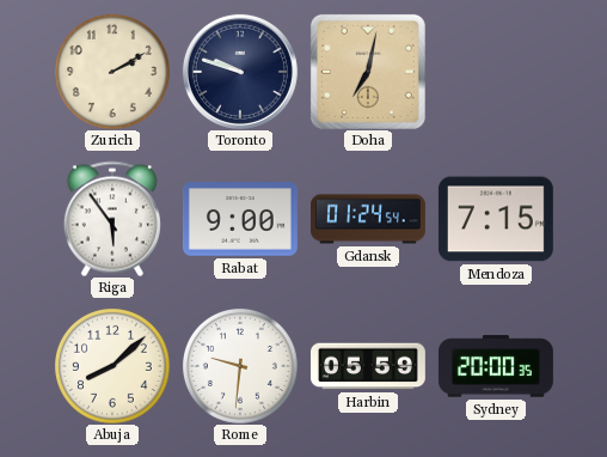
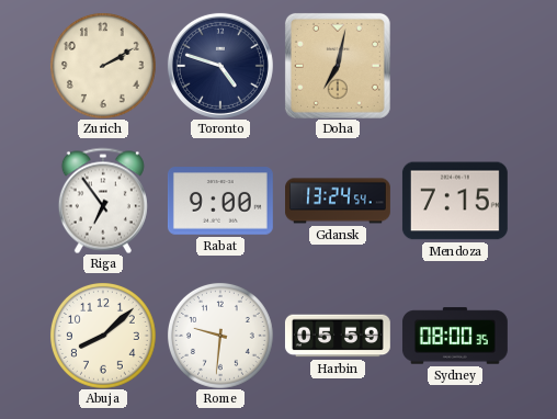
Toronto: 9:48 -> 4:48
Riga: 5:54 -> 6:54
Gdansk: 01:24 -> 13:24
Sydney: 20:00 -> 08:00
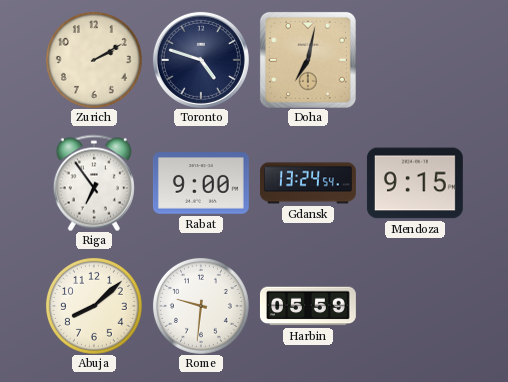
Mendoza: 7:15 -> 9:15
Sydney: 08:00 -> none
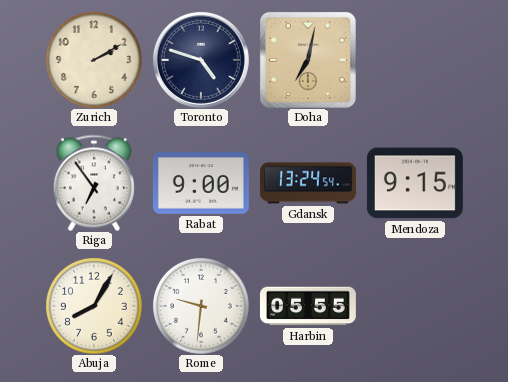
Abuja: 8:08 -> 8:05
Harbin: 05:59 -> 05:55
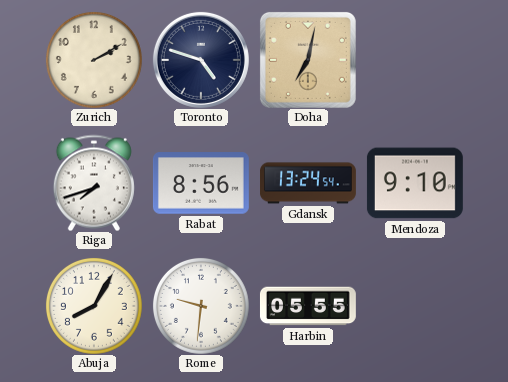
Riga: 6:54 -> 7:42
Rabat: 9:00 -> 8:56
Mendoza: 9:15 -> 9:10
